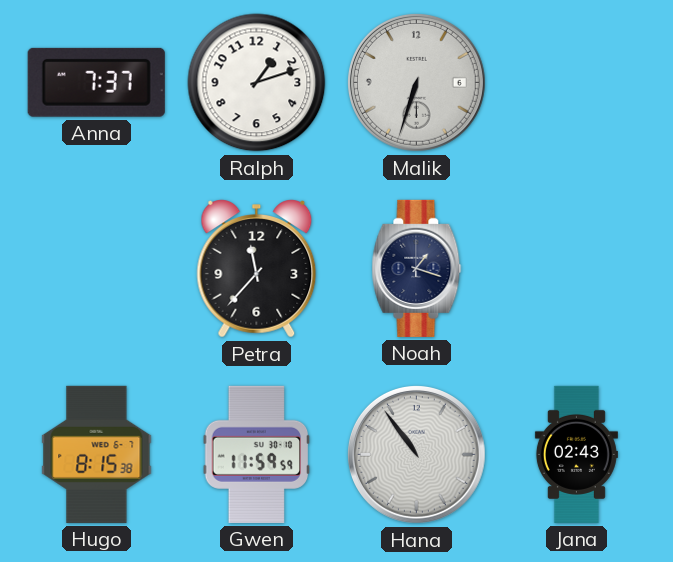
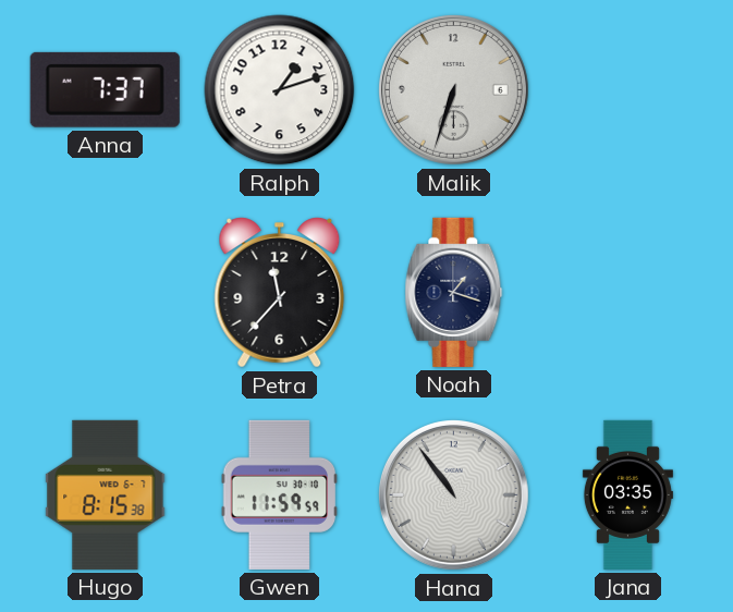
Jana: 02:43 -> 03:35
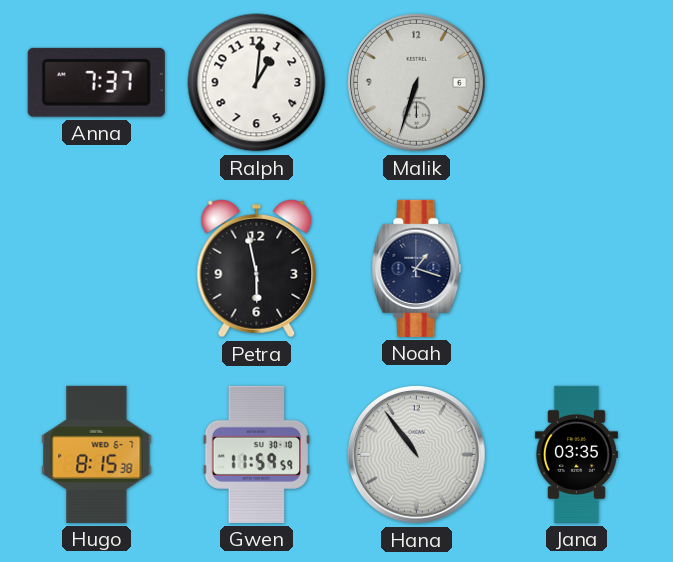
Ralph: 1:12 -> 1:01
Petra: 11:37 -> 5:58
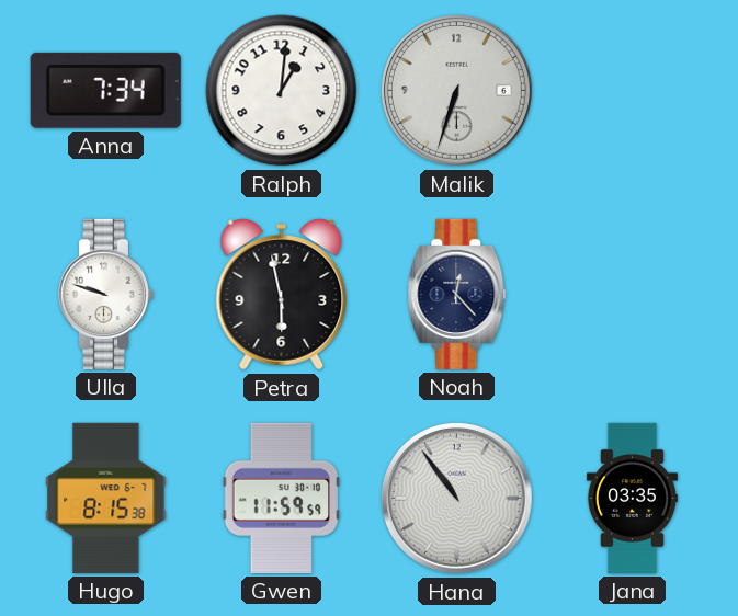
Anna: 7:37 -> 7:34
Ulla: none -> 9:48
Noah: 1:18 -> 12:23
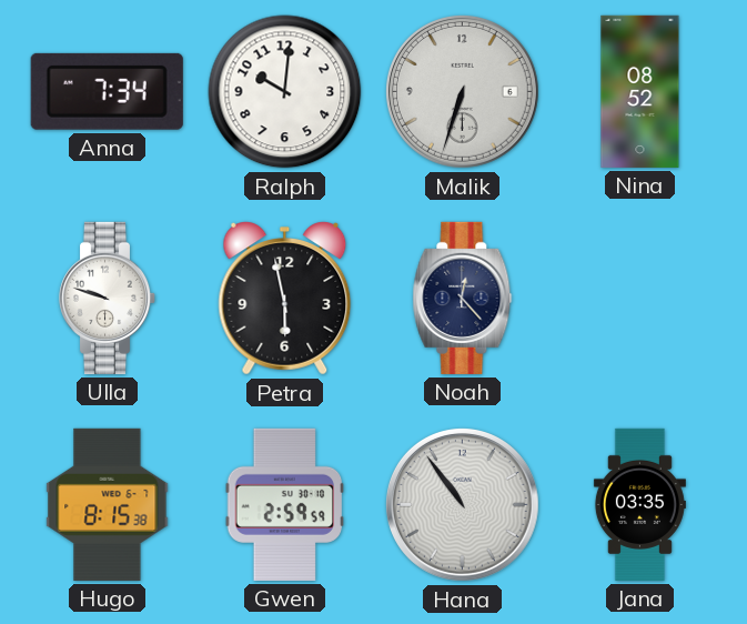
Ralph: 1:01 -> 10:01
Nina: none -> 08:52
Gwen: 11:59 -> 2:59
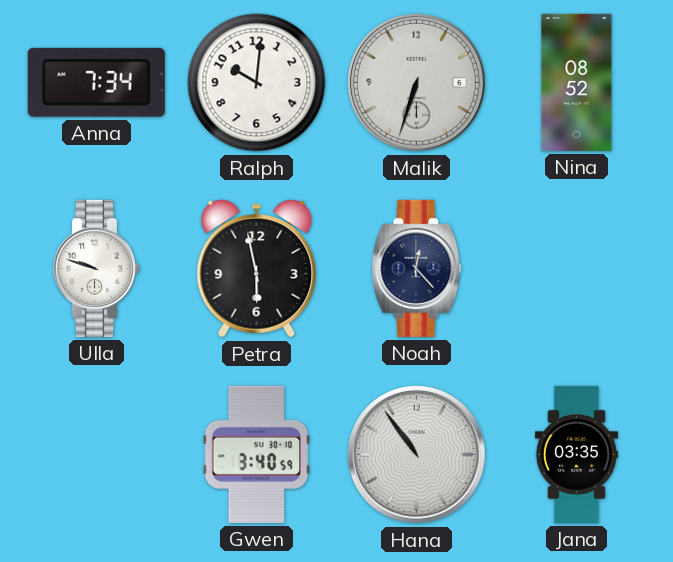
Hugo: 8:15 -> none
Gwen: 2:59 -> 3:40
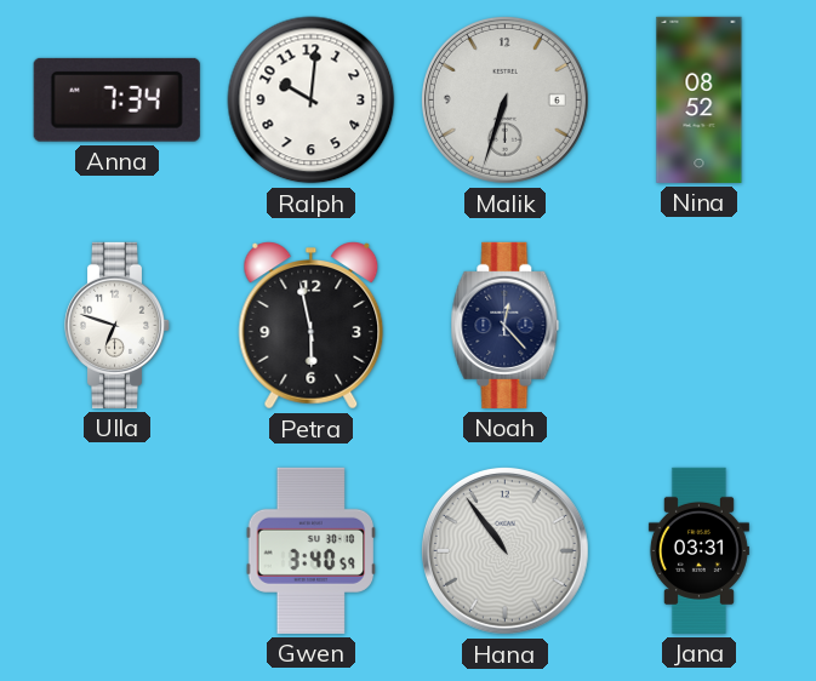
Ulla: 9:48 -> 6:48
Jana: 03:35 -> 03:31
